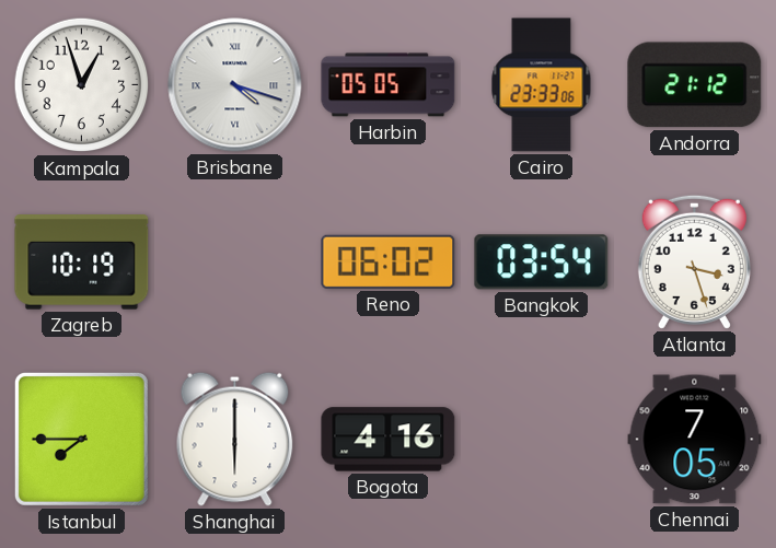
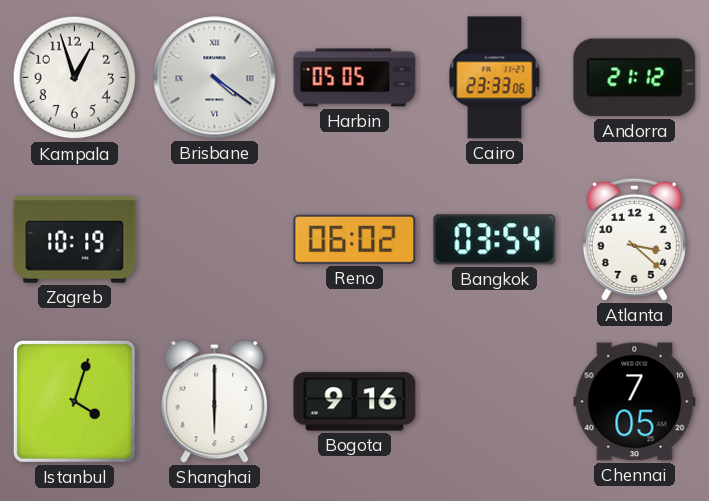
Brisbane: 4:18 -> 4:21
Atlanta: 3:27 -> 3:22
Istanbul: 7:45 -> 4:03
Bogota: 4:16 -> 9:16
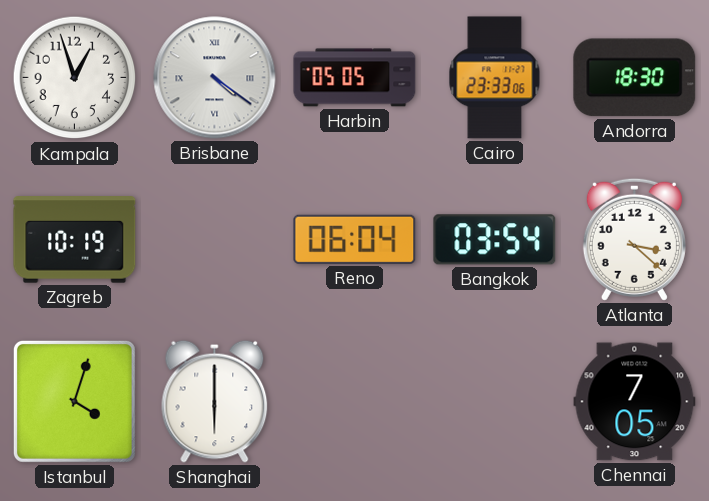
Andorra: 21:12 -> 18:30
Reno: 06:02 -> 06:04
Bogota: 9:16 -> none
